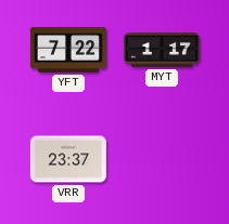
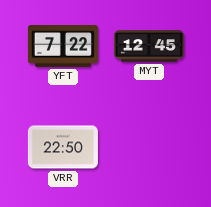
MYT: 1:17 -> 12:45
VRR: 23:37 -> 22:50
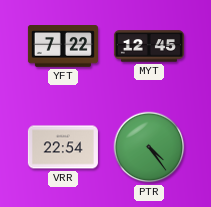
VRR: 22:50 -> 22:54
PTR: none -> 4:24
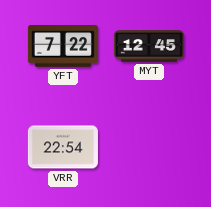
PTR: 4:24 -> none
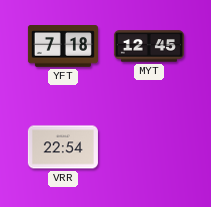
YFT: 7:22 -> 7:18
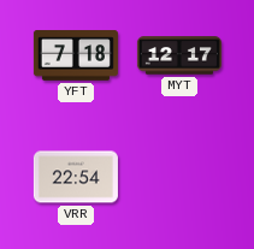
MYT: 12:45 -> 12:17
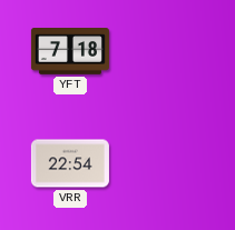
MYT: 12:17 -> none
